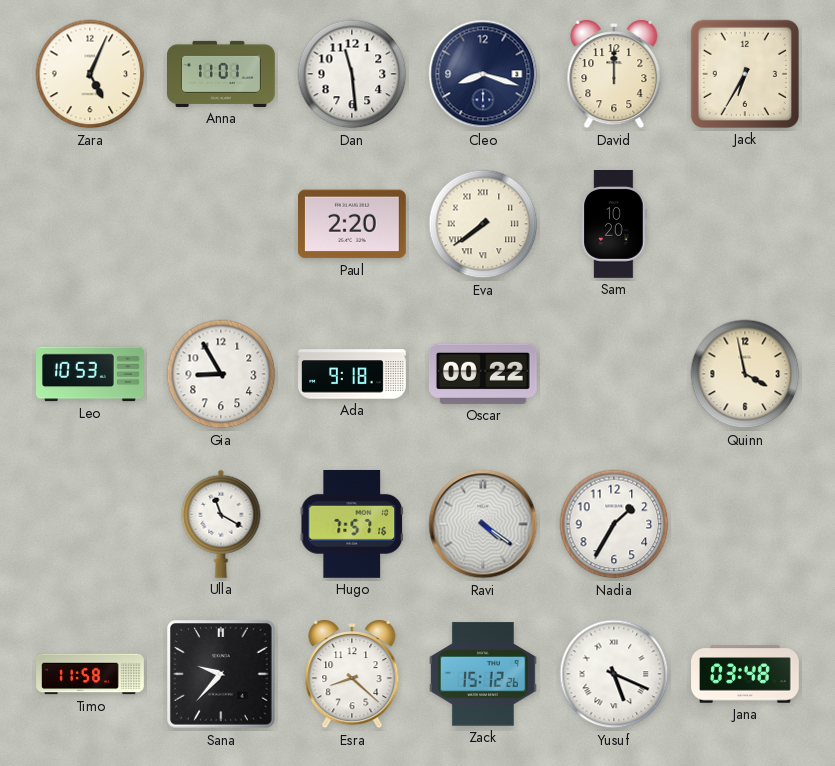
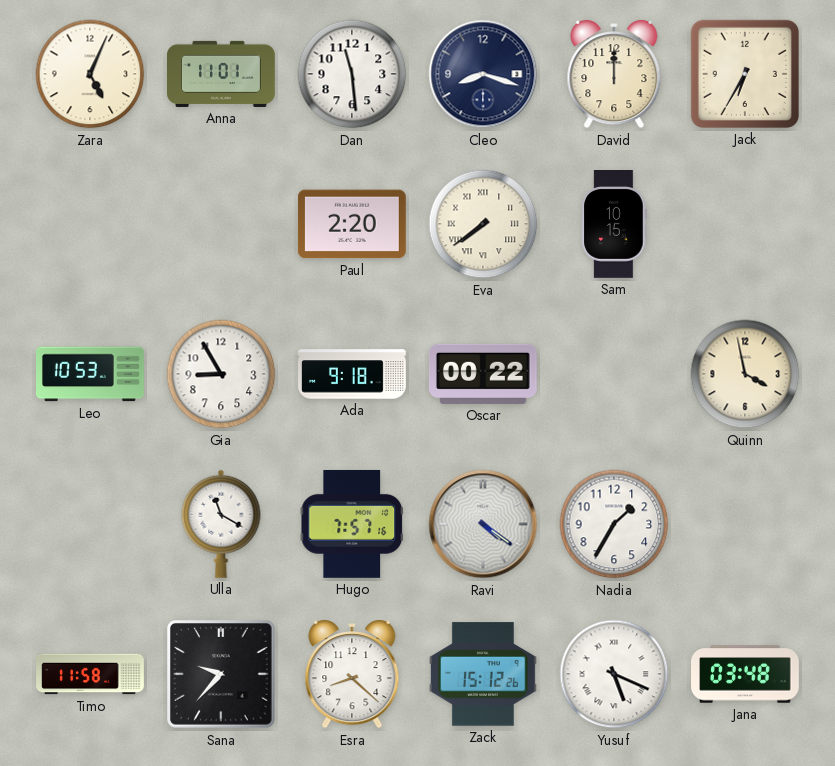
Sam: 10:20 -> 10:15
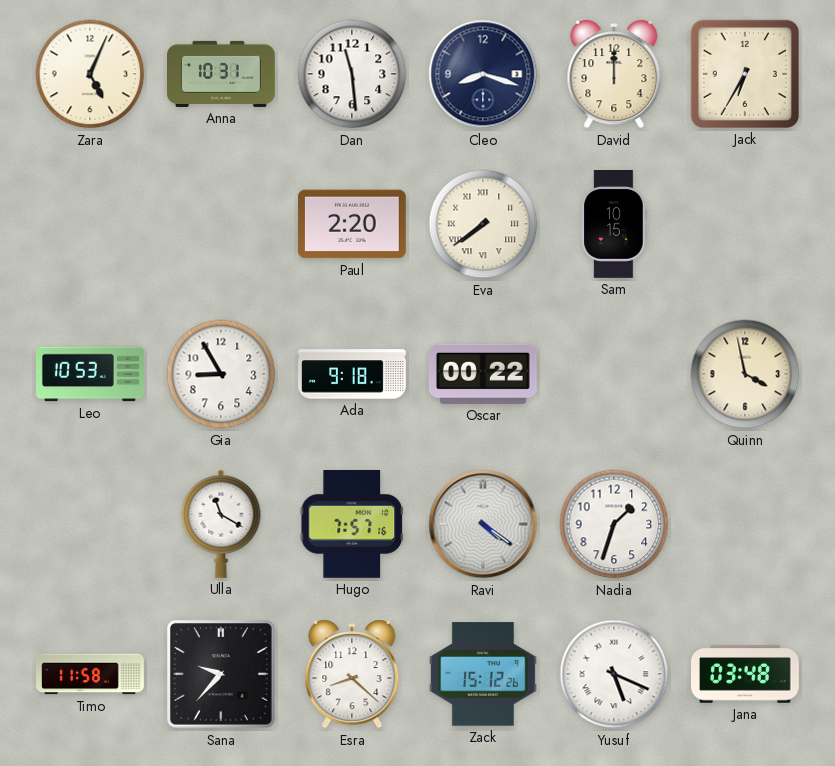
Anna: 11:01 -> 10:31
Nadia: 1:35 -> 1:33
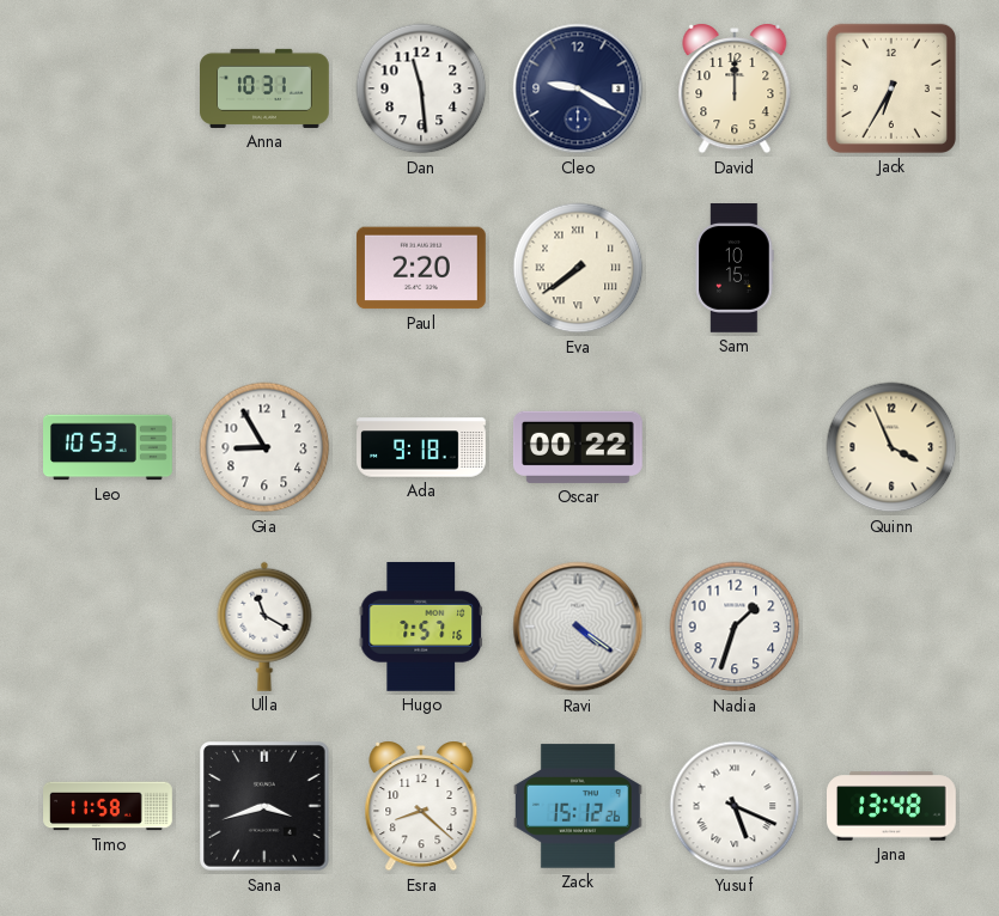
Zara: 5:04 -> none
Cleo: 8:18 -> 9:20
Quinn: 3:58 -> 3:56
Sana: 9:37 -> 3:42
Jana: 03:48 -> 13:48
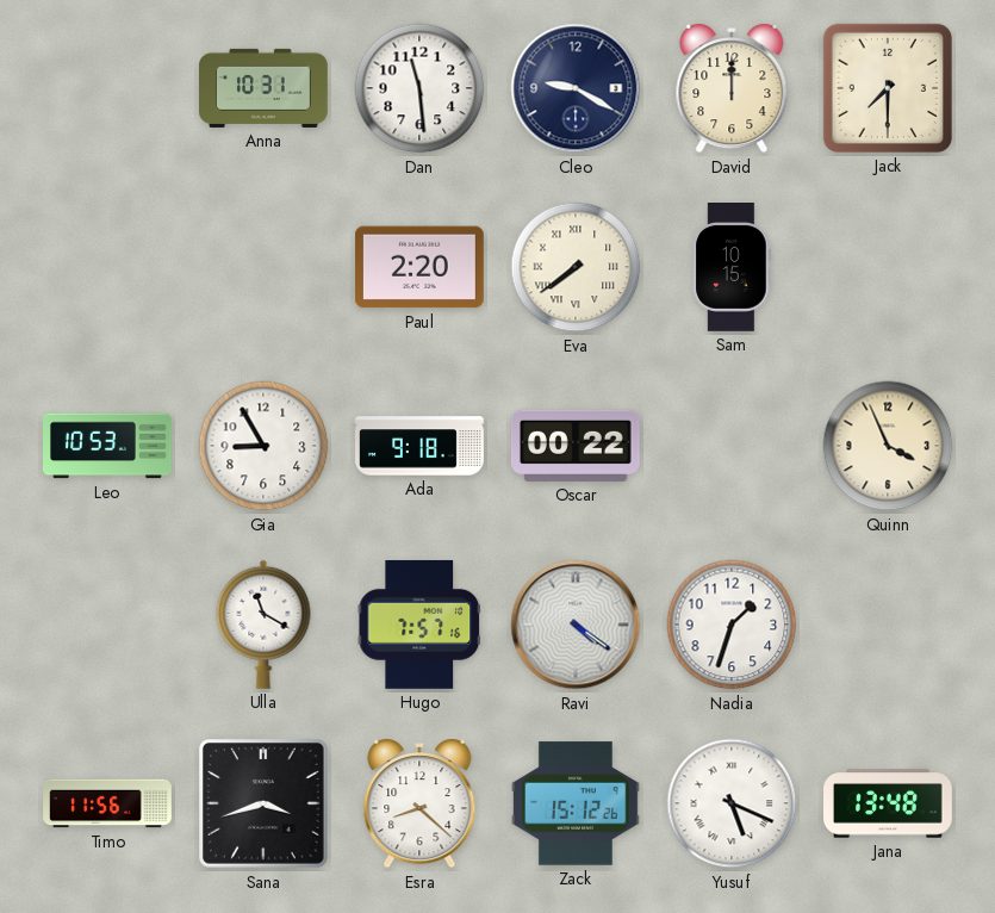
Jack: 6:35 -> 7:30
Timo: 11:58 -> 11:56
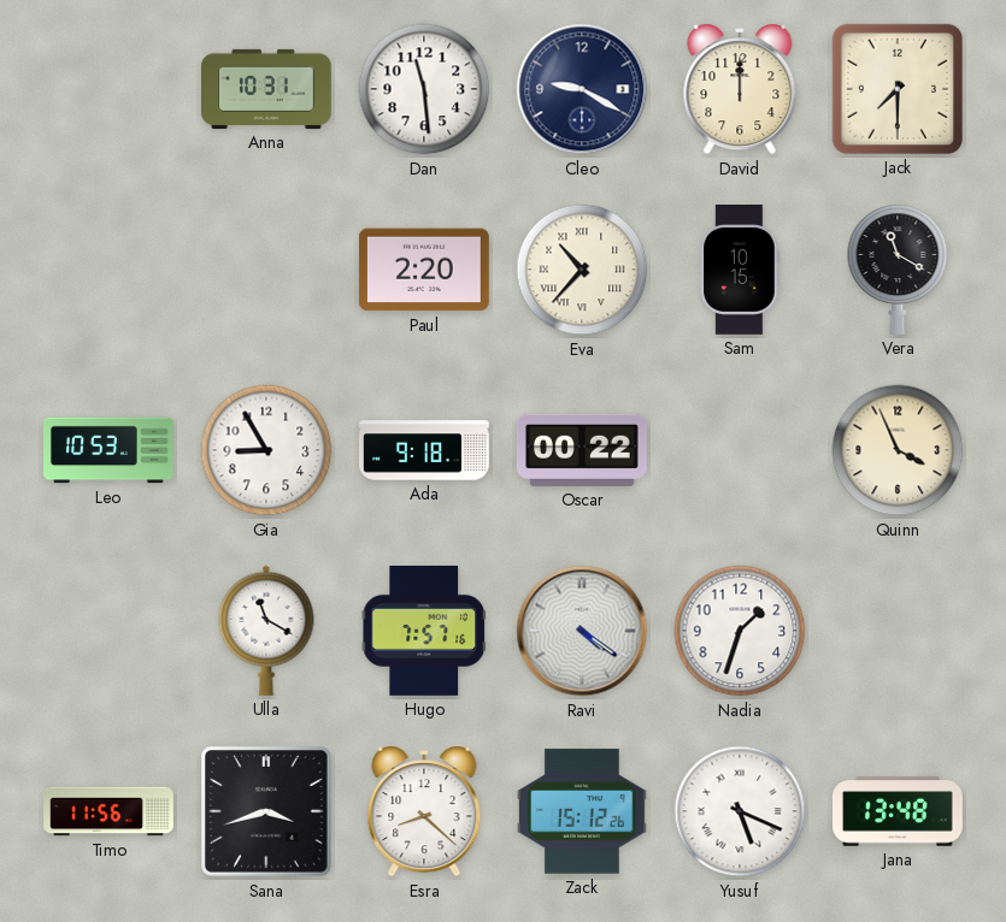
Eva: 7:39 -> 10:37
Vera: none -> 11:20
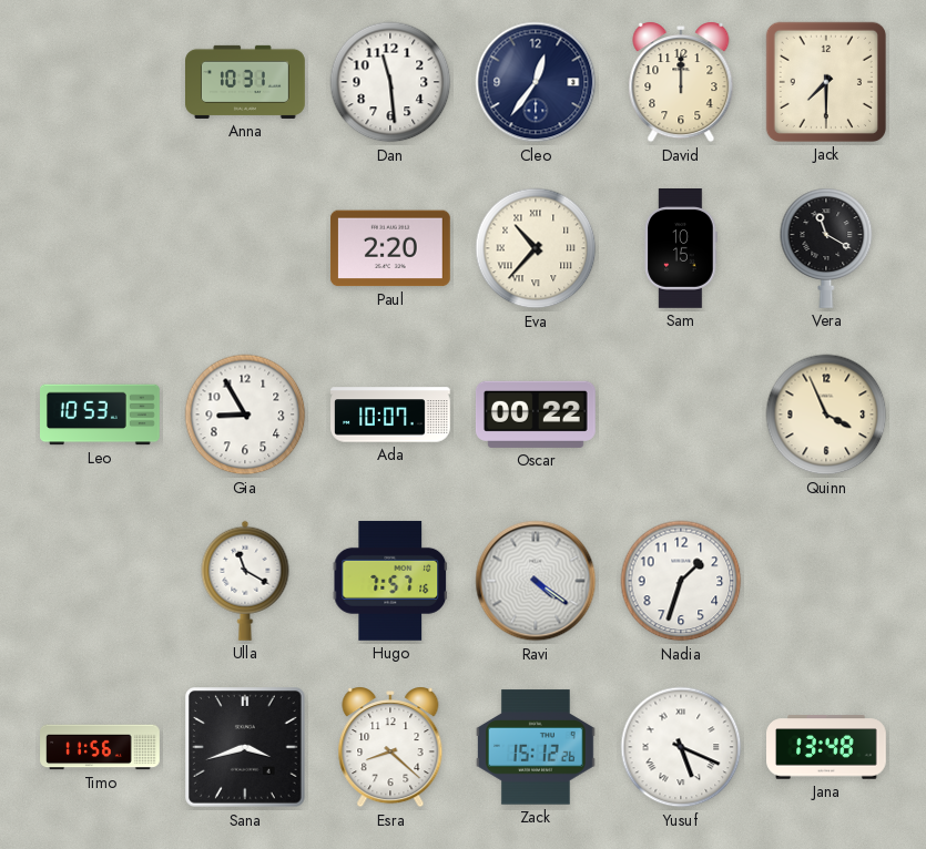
Cleo: 9:20 -> 12:36
Ada: 9:18 -> 10:07
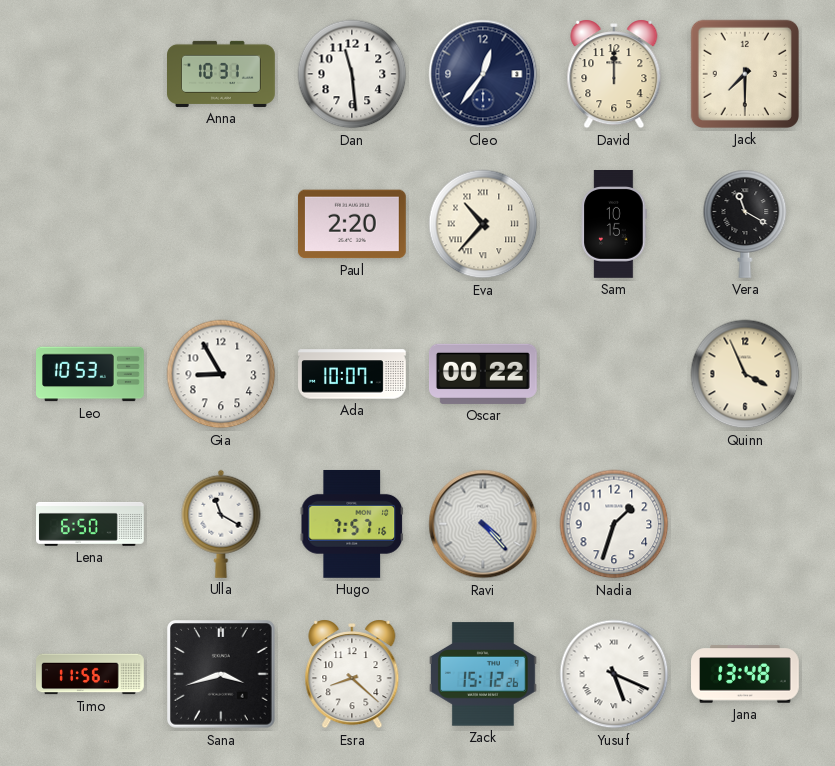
Lena: none -> 6:50
Ravi: 4:21 -> 4:23
